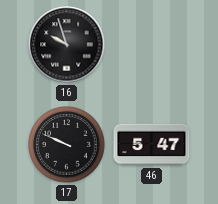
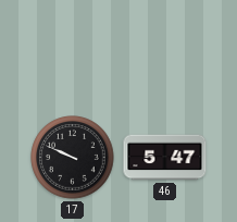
16: 9:57 -> none
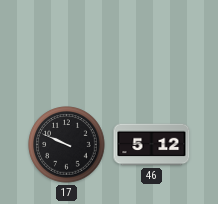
46: 5:47 -> 5:12
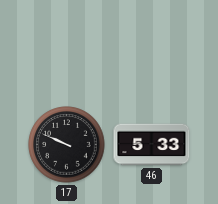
46: 5:12 -> 5:33
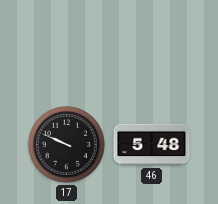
46: 5:33 -> 5:48
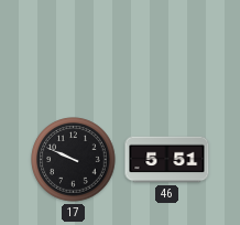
46: 5:48 -> 5:51
